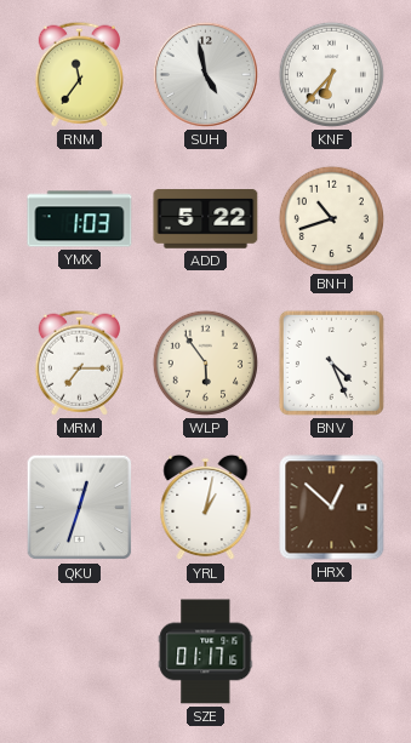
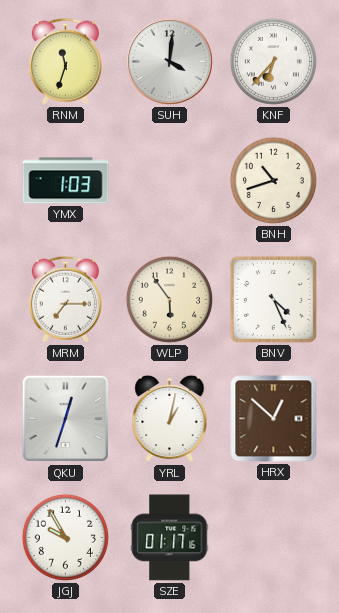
RNM: 11:36 -> 11:33
SUH: 4:58 -> 4:01
ADD: 5:22 -> none
JGJ: none -> 9:55
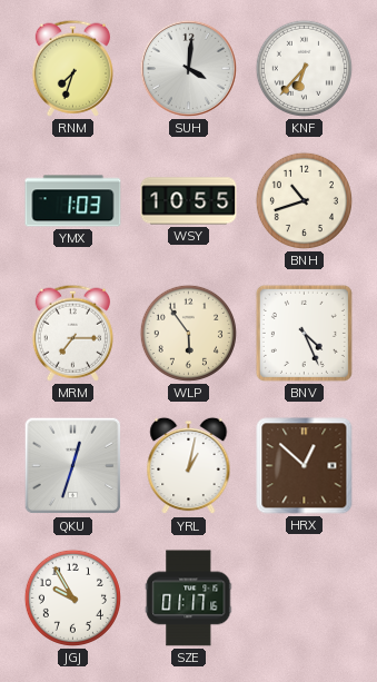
RNM: 11:33 -> 7:33
WSY: none -> 10:55
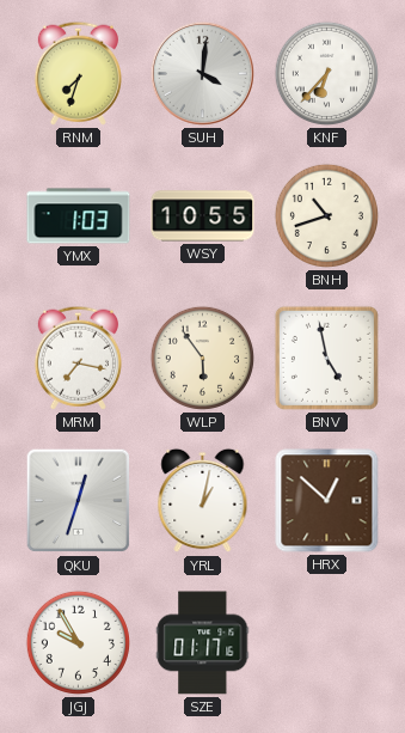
MRM: 7:15 -> 7:17
BNV: 4:26 -> 4:58
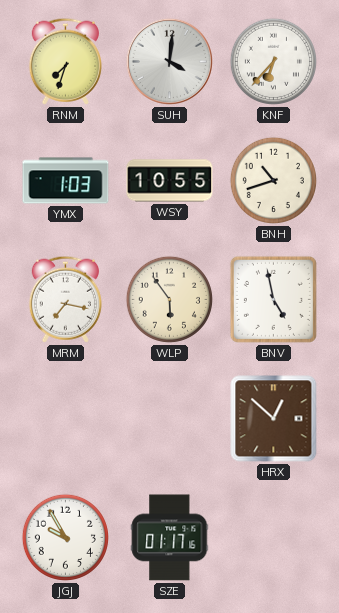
QKU: 12:33 -> none
YRL: 1:02 -> none
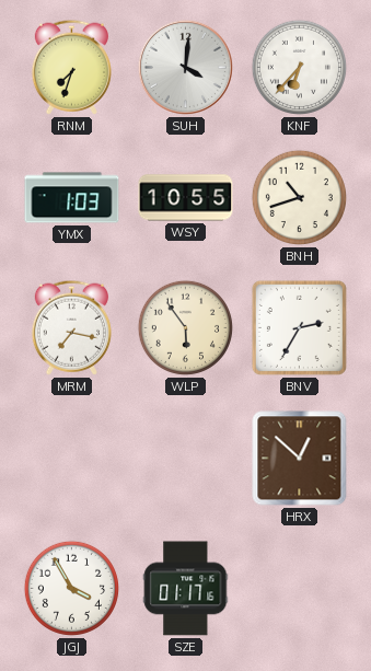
BNV: 4:58 -> 2:35
JGJ: 9:55 -> 3:55
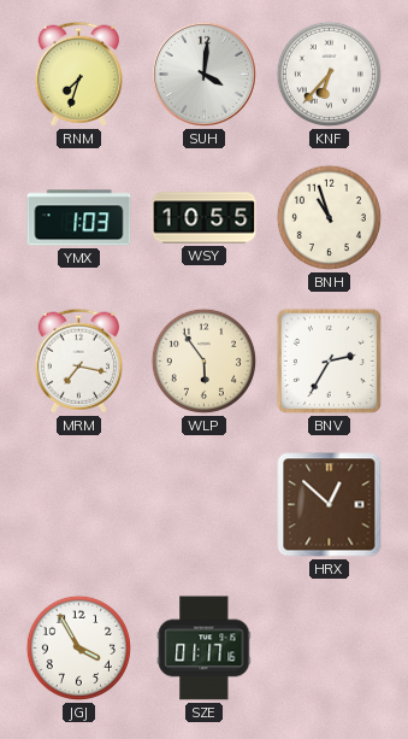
BNH: 10:42 -> 10:57
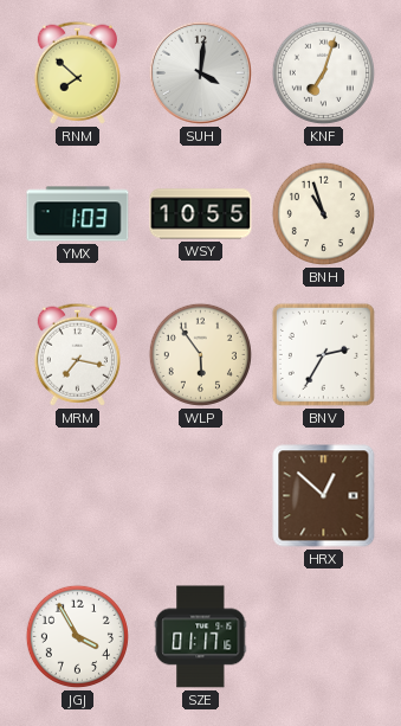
RNM: 7:33 -> 7:52
KNF: 6:37 -> 7:03
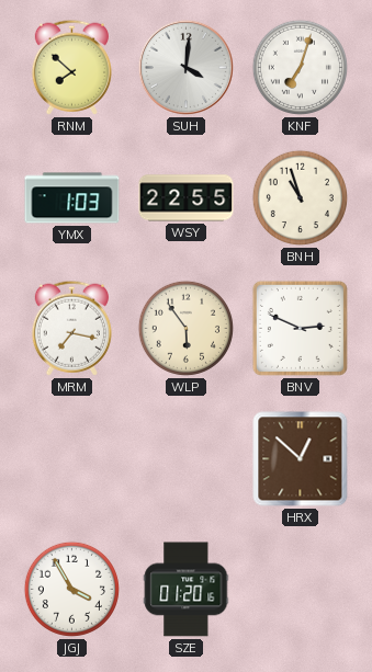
WSY: 10:55 -> 22:55
BNV: 2:35 -> 2:49
SZE: 01:17 -> 01:20
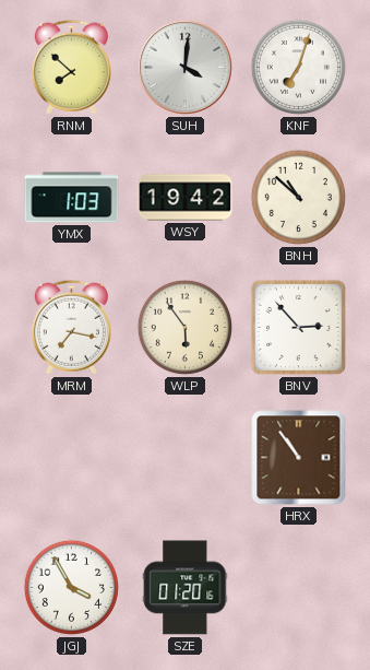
WSY: 22:55 -> 19:42
BNH: 10:57 -> 10:52
BNV: 2:49 -> 2:53
HRX: 12:52 -> 10:54
